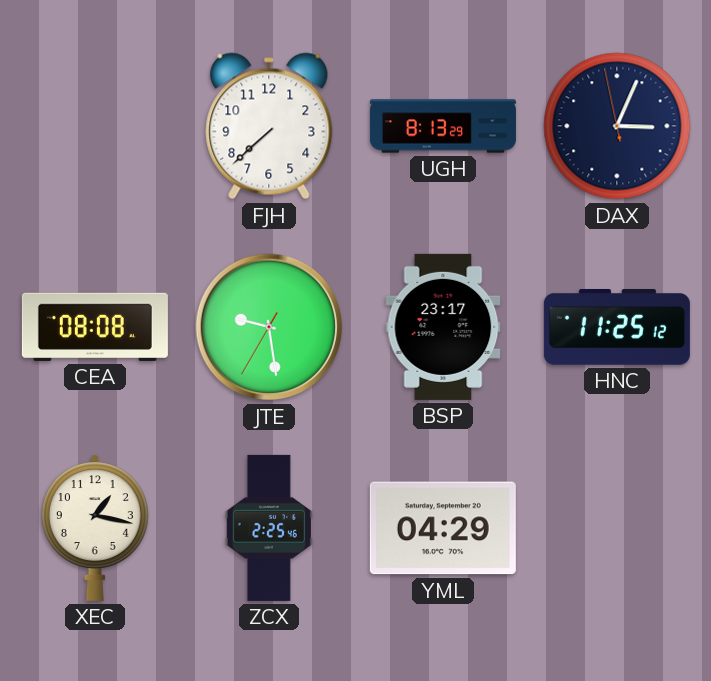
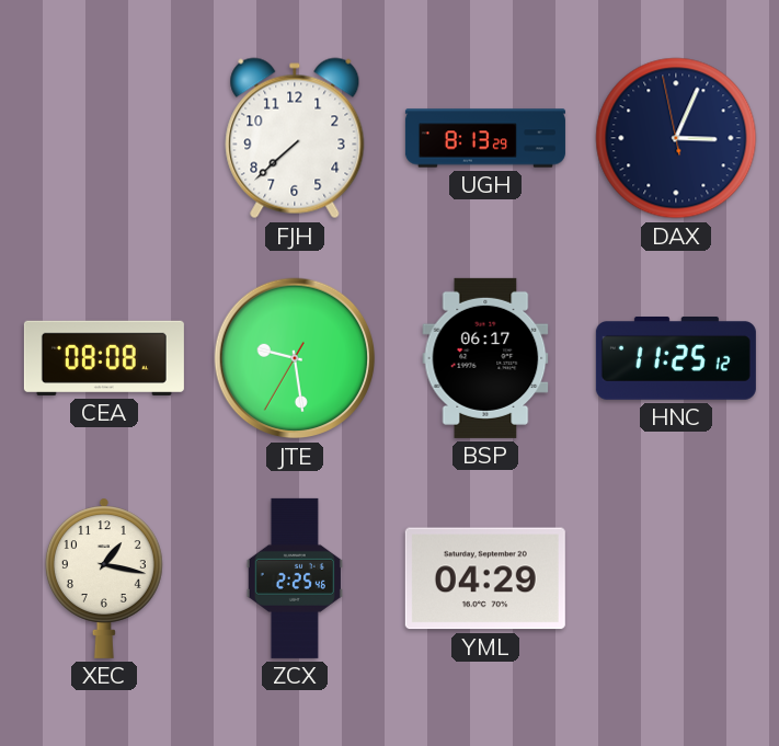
BSP: 23:17 -> 06:17
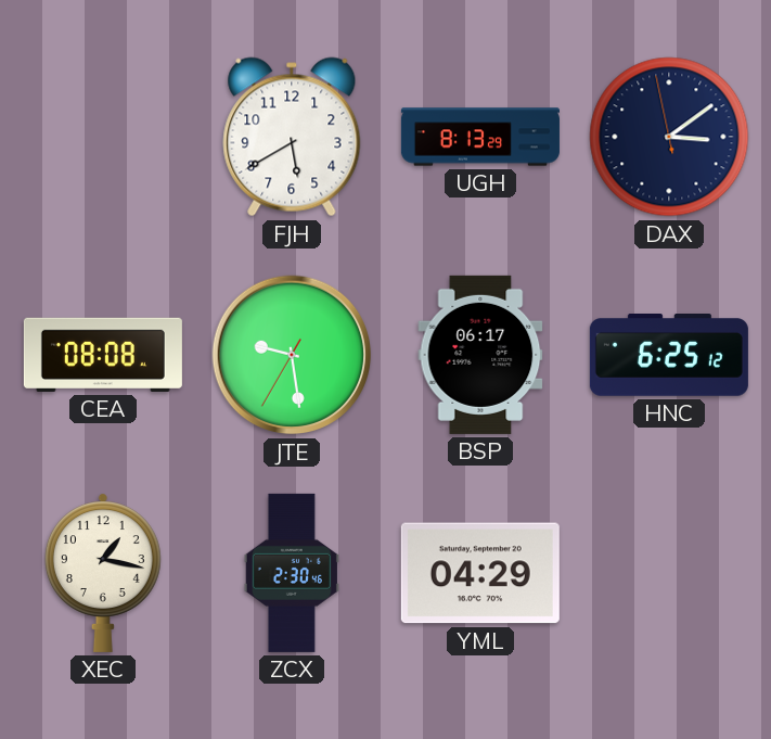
FJH: 7:38 -> 5:40
DAX: 3:03 -> 3:08
HNC: 11:25 -> 6:25
ZCX: 2:25 -> 2:30
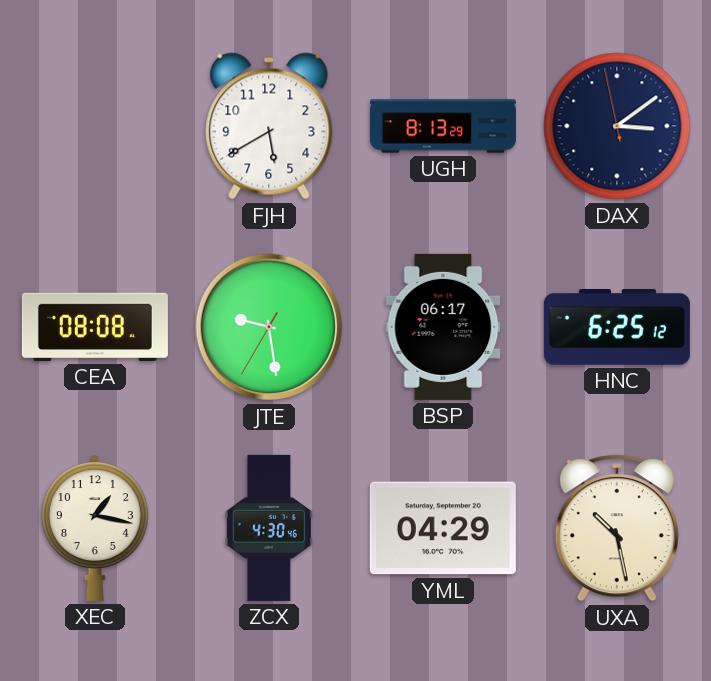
ZCX: 2:30 -> 4:30
UXA: none -> 10:28
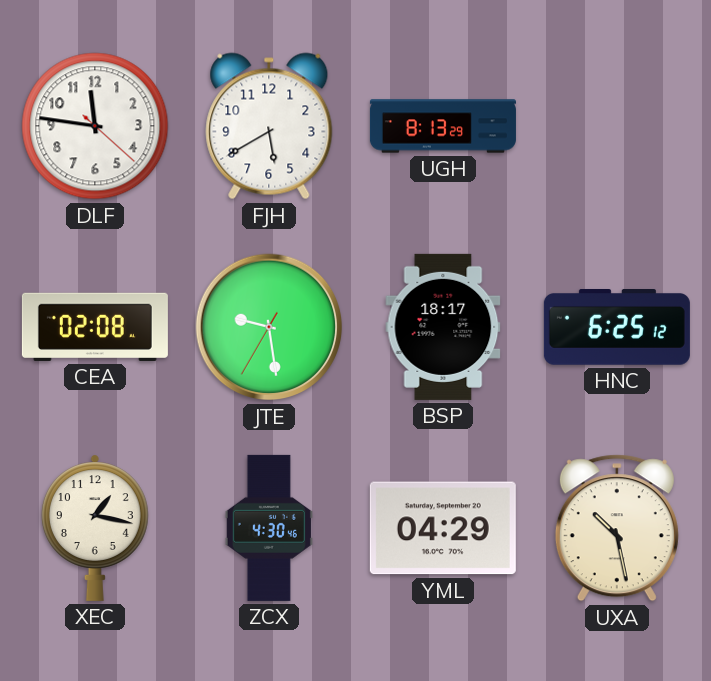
DLF: none -> 11:46
DAX: 3:08 -> none
CEA: 08:08 -> 02:08
BSP: 06:17 -> 18:17
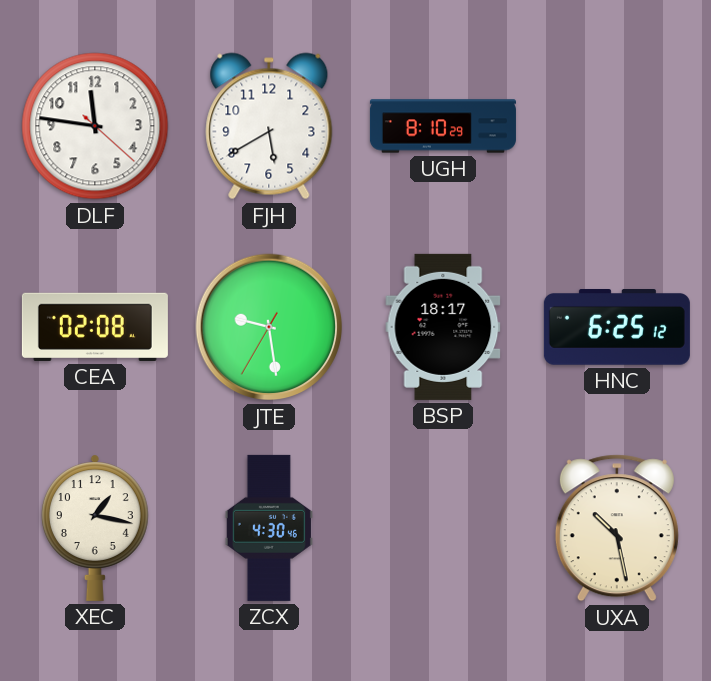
UGH: 8:13 -> 8:10
YML: 04:29 -> none
